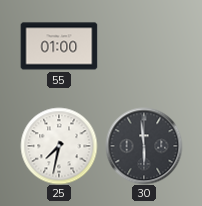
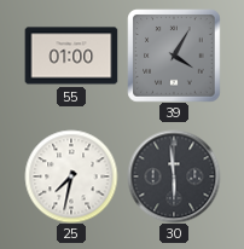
39: none -> 4:05
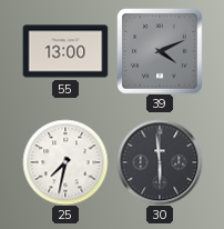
55: 01:00 -> 13:00
39: 4:05 -> 4:11
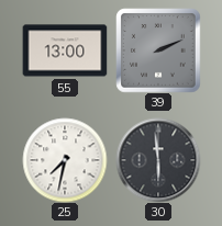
39: 4:11 -> 2:11
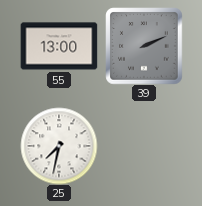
30: 5:59 -> none
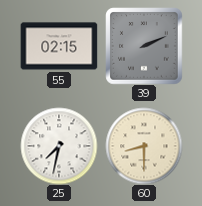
55: 13:00 -> 02:15
60: none -> 8:30
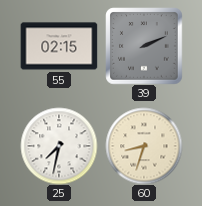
60: 8:30 -> 8:33
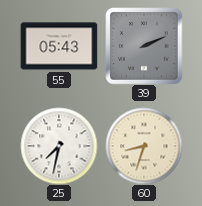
55: 02:15 -> 05:43
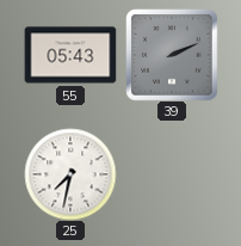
60: 8:33 -> none
